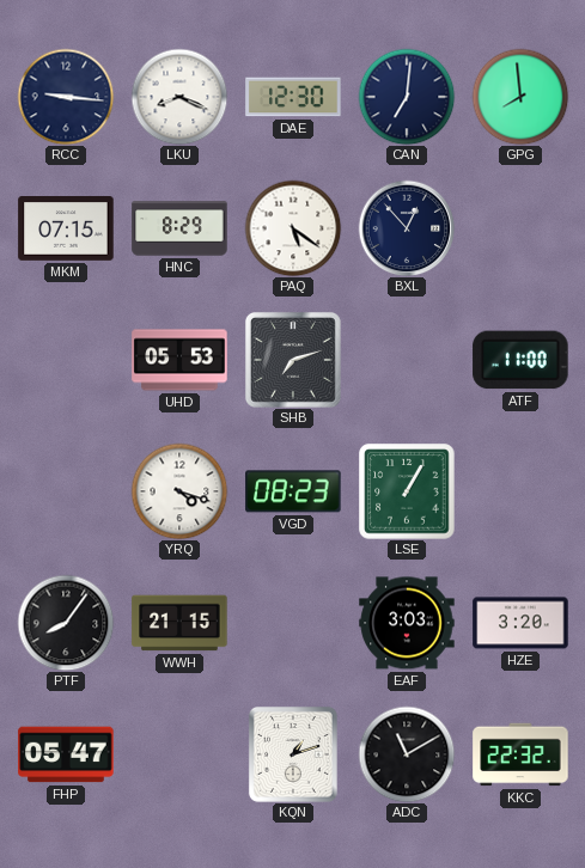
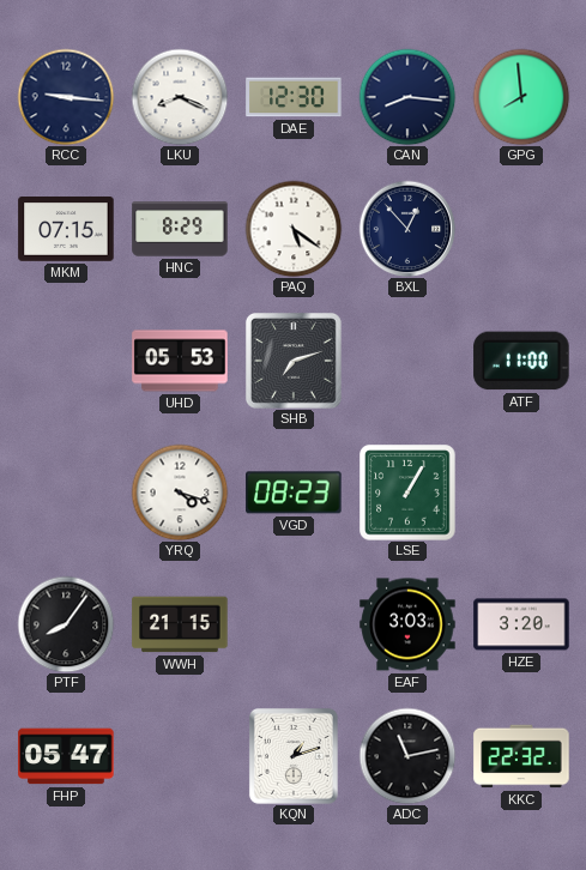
CAN: 7:01 -> 8:16
ADC: 11:10 -> 11:13
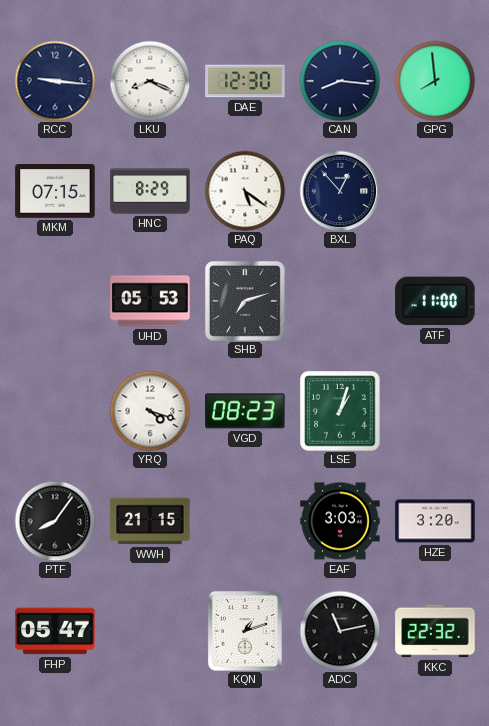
LSE: 1:05 -> 1:03
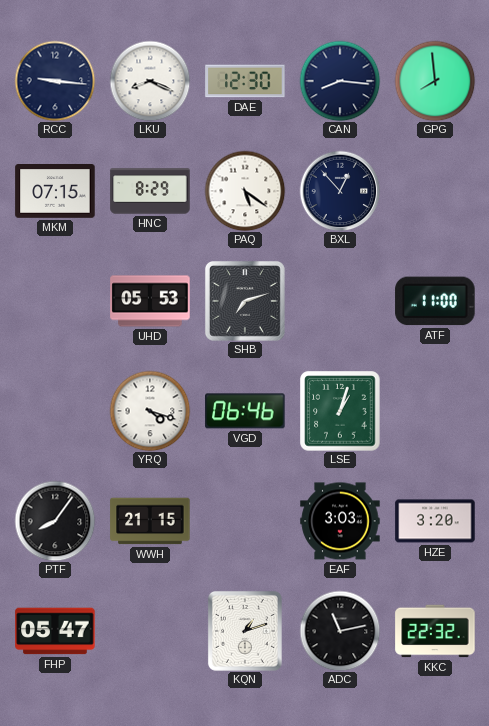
VGD: 08:23 -> 06:46
